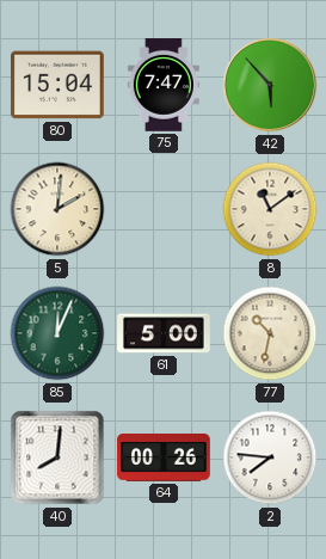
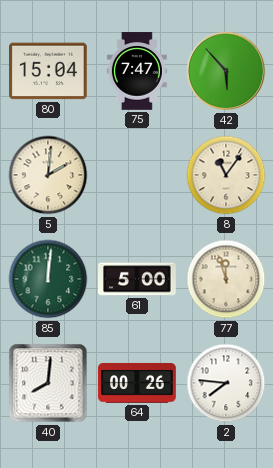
8: 11:09 -> 11:06
85: 12:04 -> 12:01
77: 10:32 -> 11:57
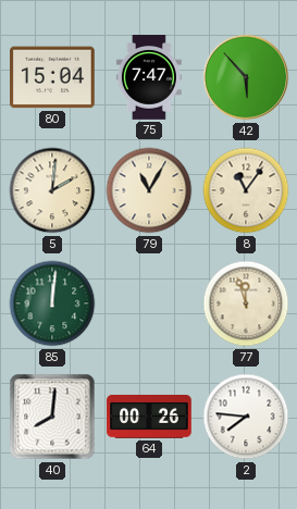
79: none -> 11:05
61: 5:00 -> none
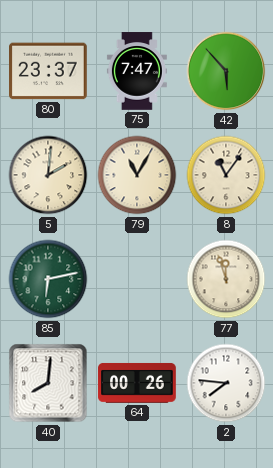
80: 15:04 -> 23:37
85: 12:01 -> 6:13
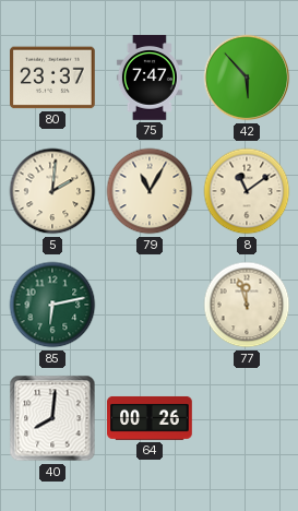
8: 11:06 -> 11:09
2: 7:46 -> none
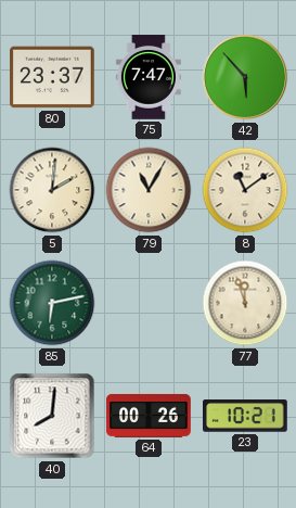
23: none -> 10:21
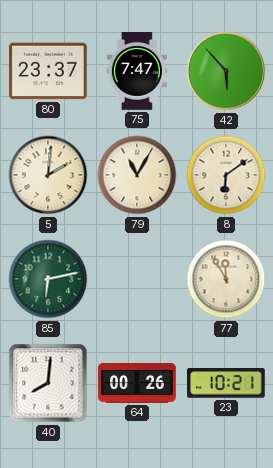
8: 11:09 -> 6:09
77: 11:57 -> 11:55
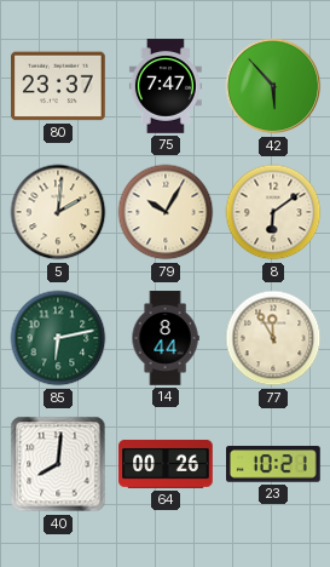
79: 11:05 -> 10:05
14: none -> 8:44
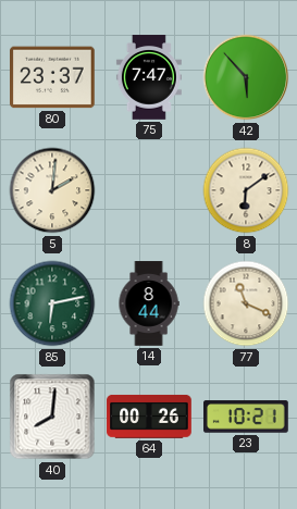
79: 10:05 -> none
77: 11:55 -> 11:19
